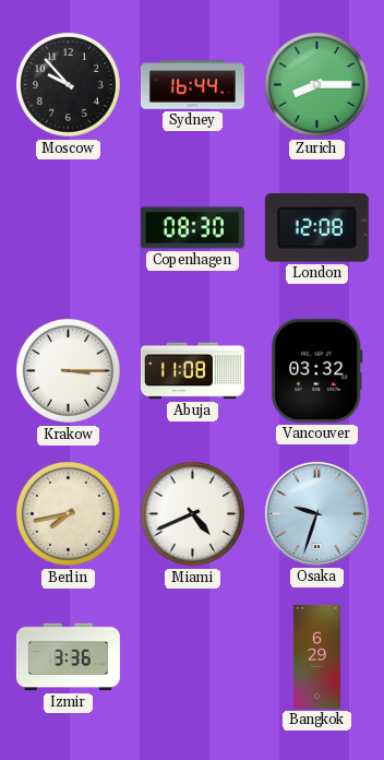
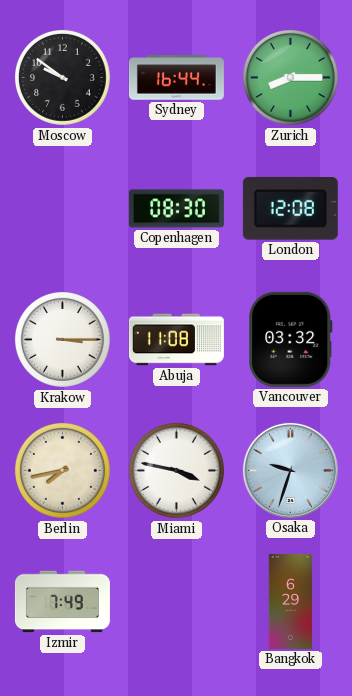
Moscow: 9:53 -> 9:51
Miami: 4:41 -> 3:47
Izmir: 3:36 -> 7:49
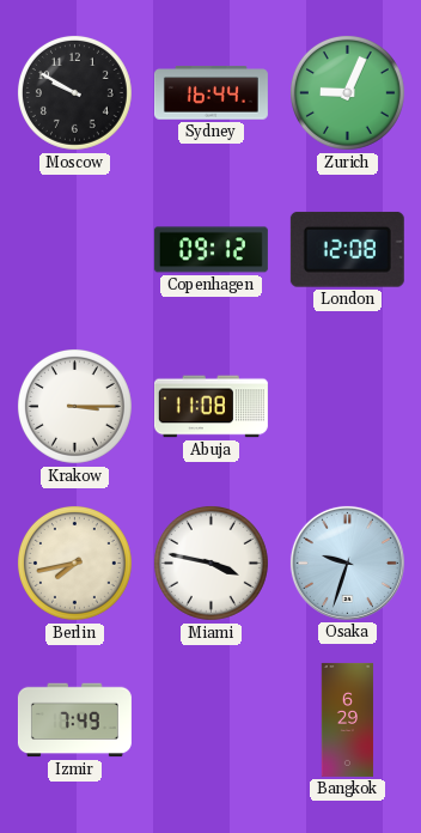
Moscow: 9:51 -> 9:50
Zurich: 8:15 -> 9:04
Copenhagen: 08:30 -> 09:12
Vancouver: 03:32 -> none
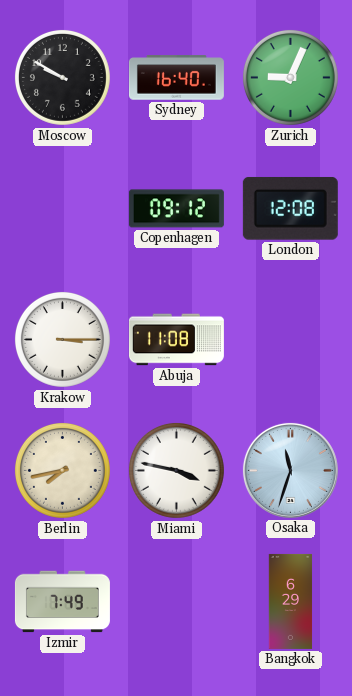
Sydney: 16:44 -> 16:40
Osaka: 9:33 -> 11:33
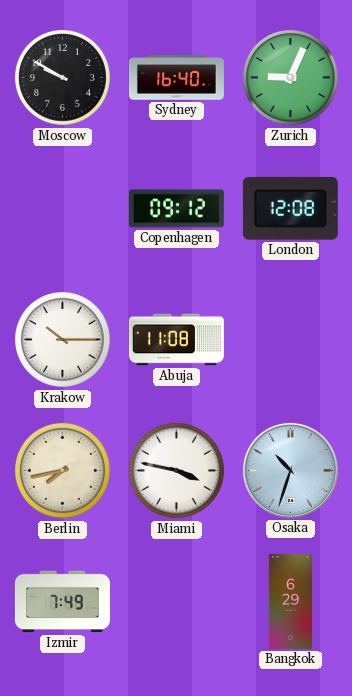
Krakow: 3:15 -> 10:15
Osaka: 11:33 -> 10:33
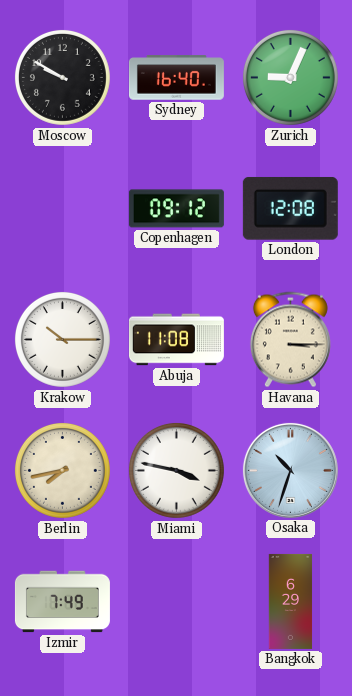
Havana: none -> 3:15
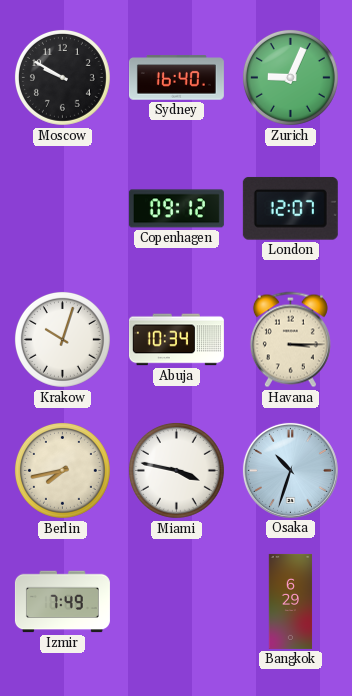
London: 12:08 -> 12:07
Krakow: 10:15 -> 10:03
Abuja: 11:08 -> 10:34
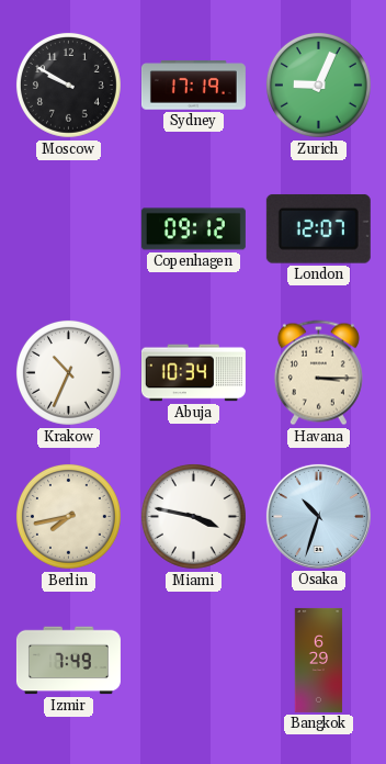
Sydney: 16:40 -> 17:19
Krakow: 10:03 -> 10:34
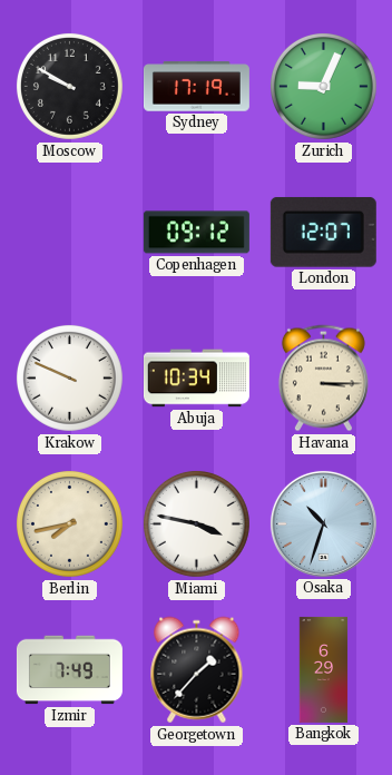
Krakow: 10:34 -> 9:49
Georgetown: none -> 1:37
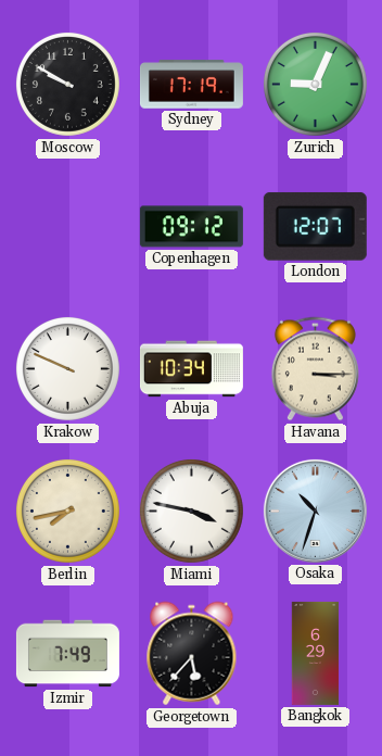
Georgetown: 1:37 -> 5:37
